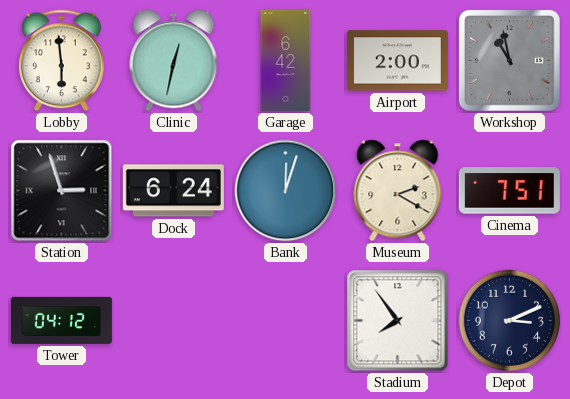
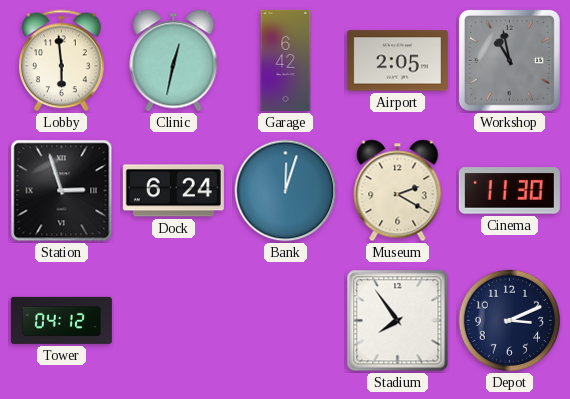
Airport: 2:00 -> 2:05
Cinema: 7:51 -> 11:30
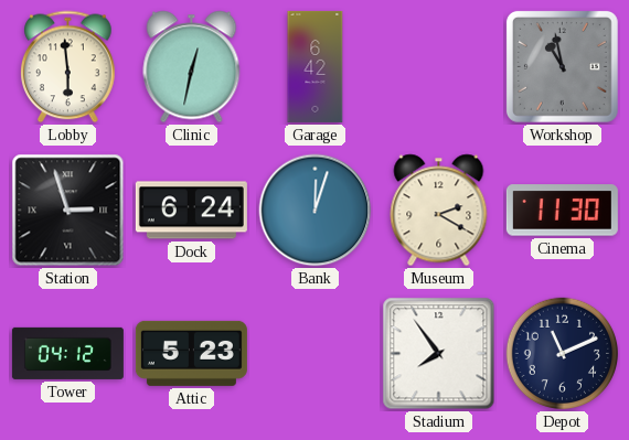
Airport: 2:05 -> none
Attic: none -> 5:23
Depot: 3:11 -> 11:11
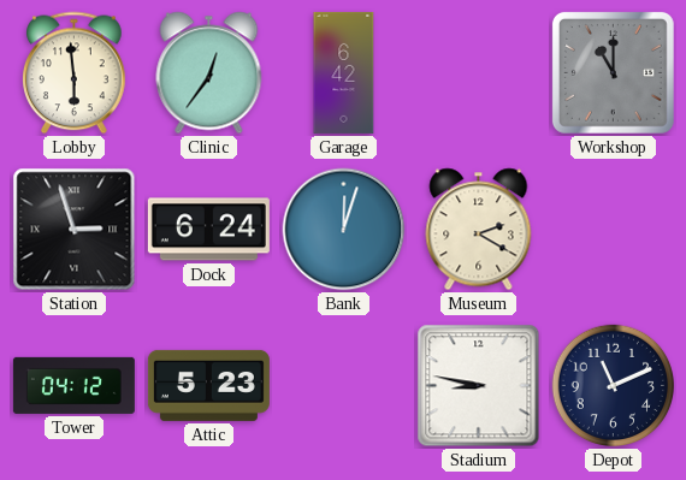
Clinic: 12:32 -> 12:36
Workshop: 10:58 -> 11:00
Cinema: 11:30 -> none
Stadium: 7:54 -> 8:47
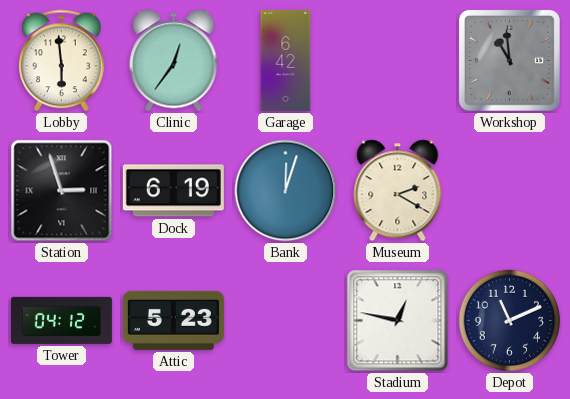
Workshop: 11:00 -> 10:59
Dock: 6:24 -> 6:19
Stadium: 8:47 -> 12:47
